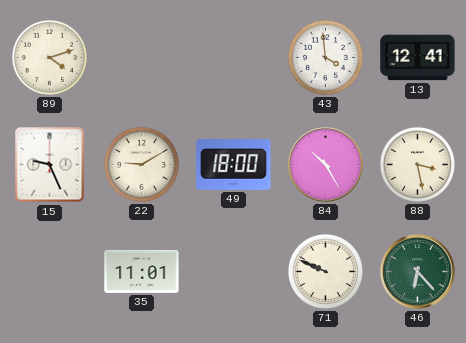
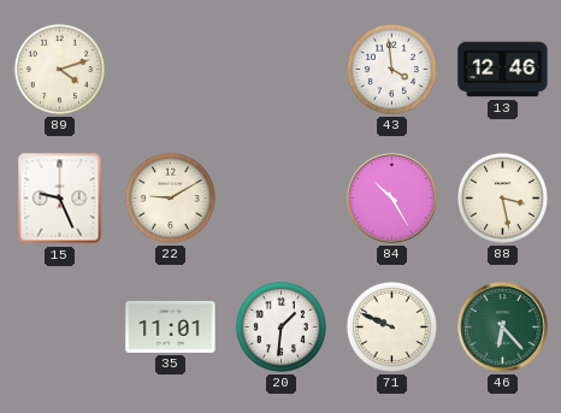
13: 12:41 -> 12:46
49: 18:00 -> none
20: none -> 1:31
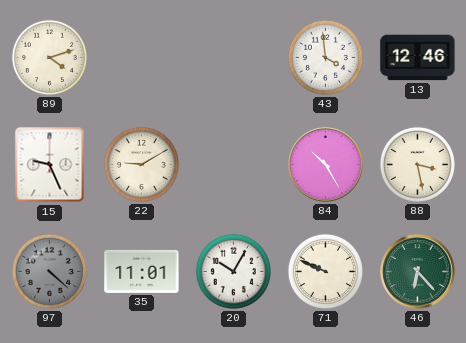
97: none -> 4:22
20: 1:31 -> 10:05
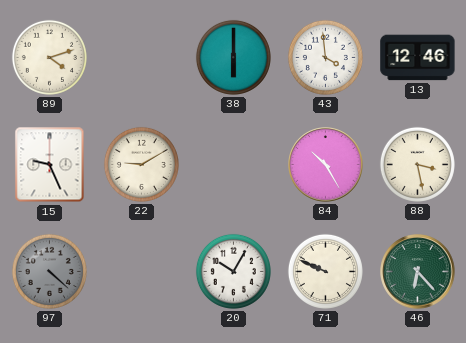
38: none -> 6:00
35: 11:01 -> none
